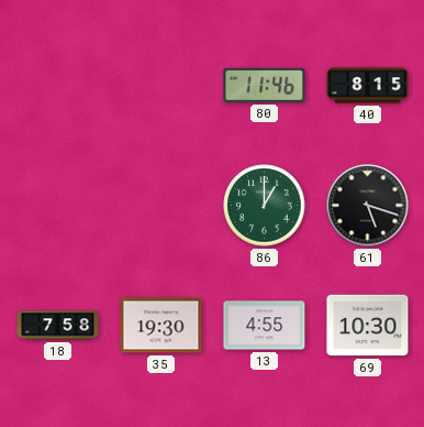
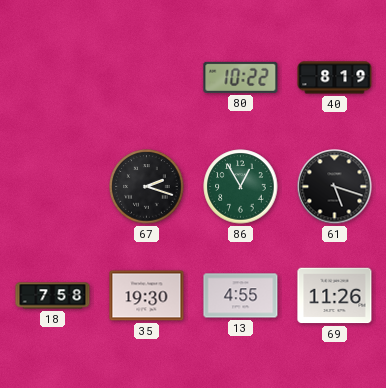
80: 11:46 -> 10:22
40: 8:15 -> 8:19
67: none -> 2:18
86: 1:00 -> 12:55
69: 10:30 -> 11:26
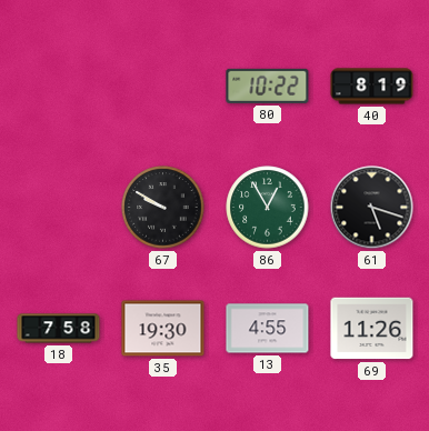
67: 2:18 -> 9:50
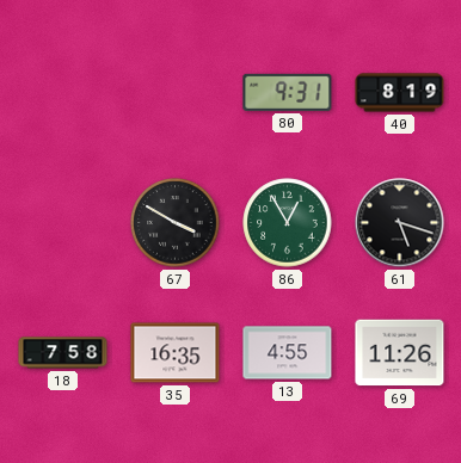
80: 10:22 -> 9:31
67: 9:50 -> 3:50
35: 19:30 -> 16:35
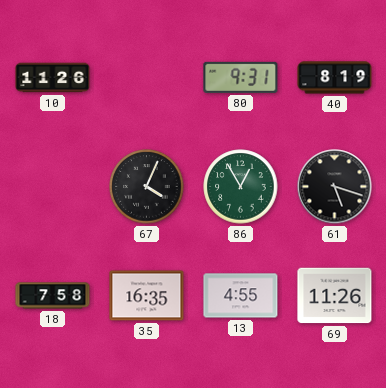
10: none -> 11:26
67: 3:50 -> 4:04
